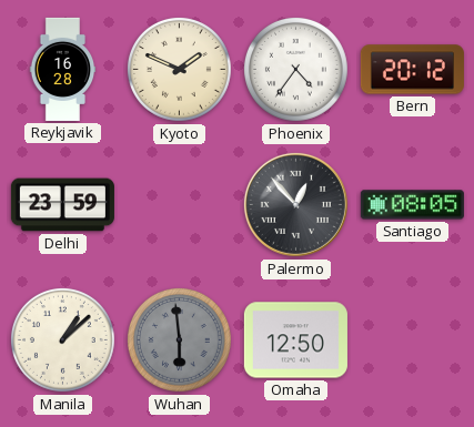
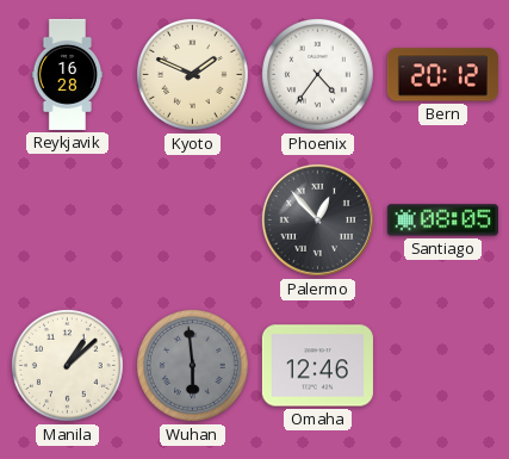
Delhi: 23:59 -> none
Omaha: 12:50 -> 12:46
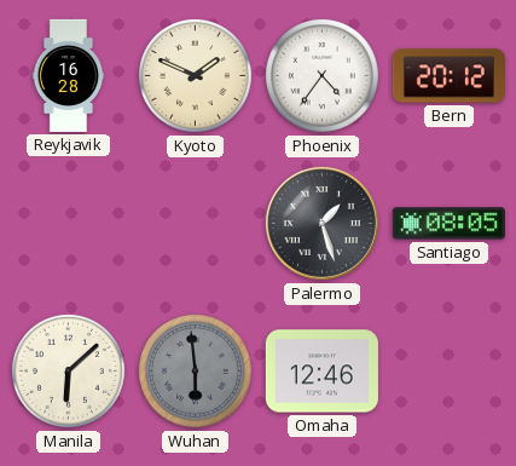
Palermo: 12:53 -> 1:27
Manila: 1:08 -> 6:08
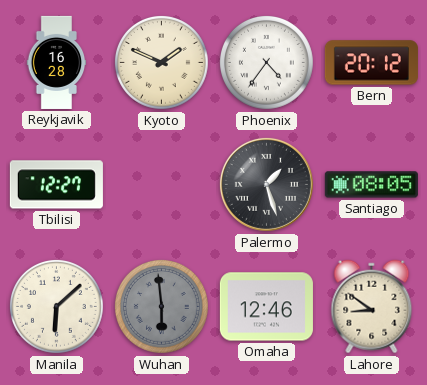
Tbilisi: none -> 12:27
Lahore: none -> 8:51
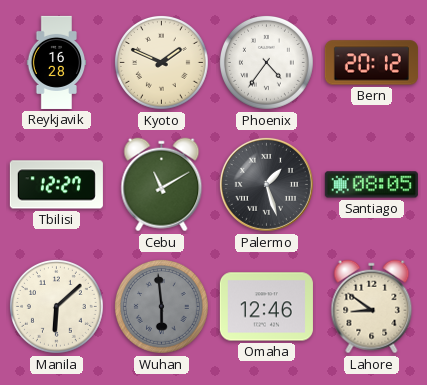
Cebu: none -> 11:10
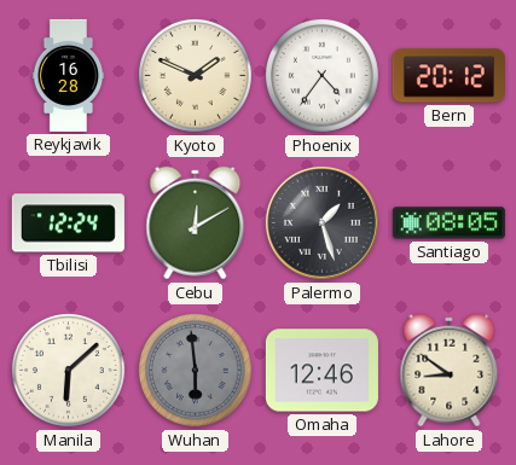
Tbilisi: 12:27 -> 12:24
Cebu: 11:10 -> 12:10
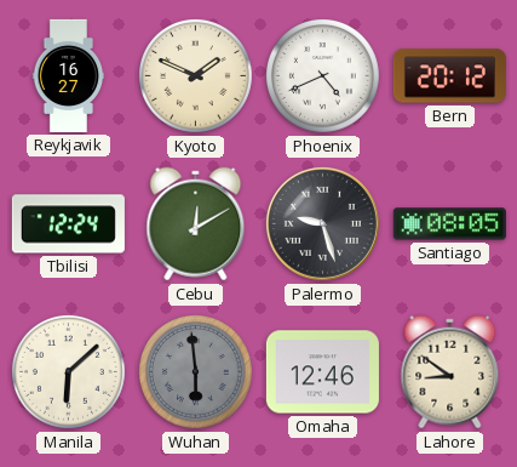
Reykjavik: 16:28 -> 16:27
Phoenix: 4:36 -> 4:41
Palermo: 1:27 -> 9:27
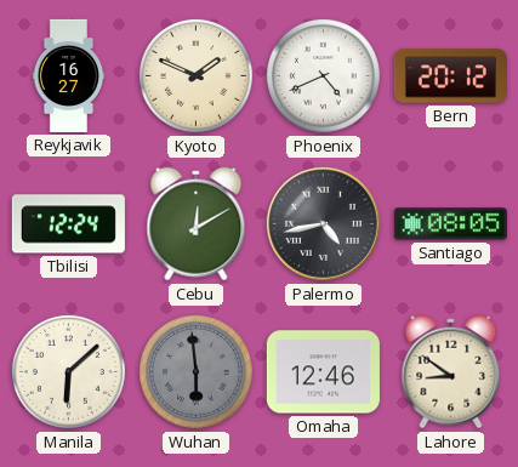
Palermo: 9:27 -> 4:43
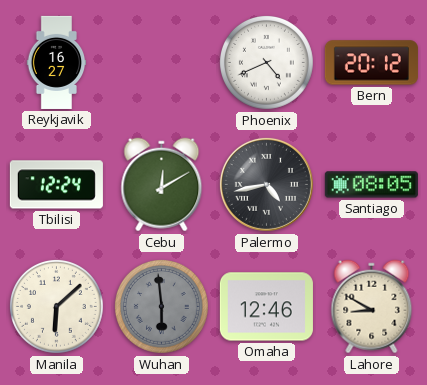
Kyoto: 1:49 -> none
Lahore: 8:51 -> 8:50
